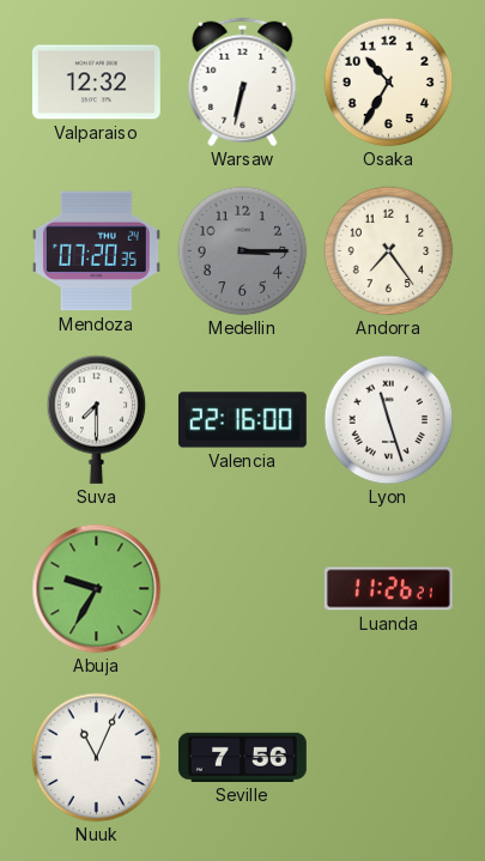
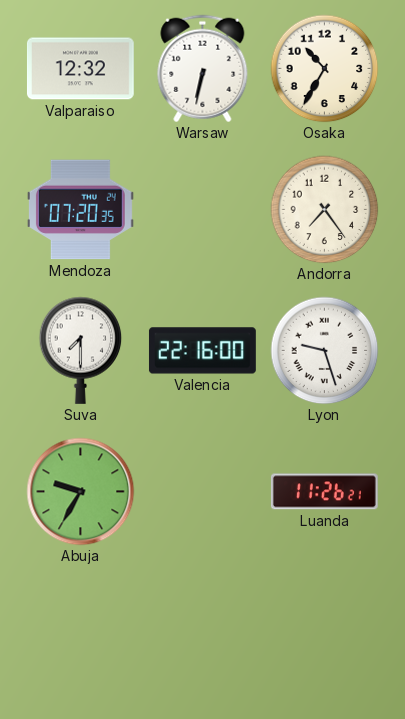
Medellin: 3:15 -> none
Lyon: 11:27 -> 9:27
Nuuk: 11:04 -> none
Seville: 7:56 -> none
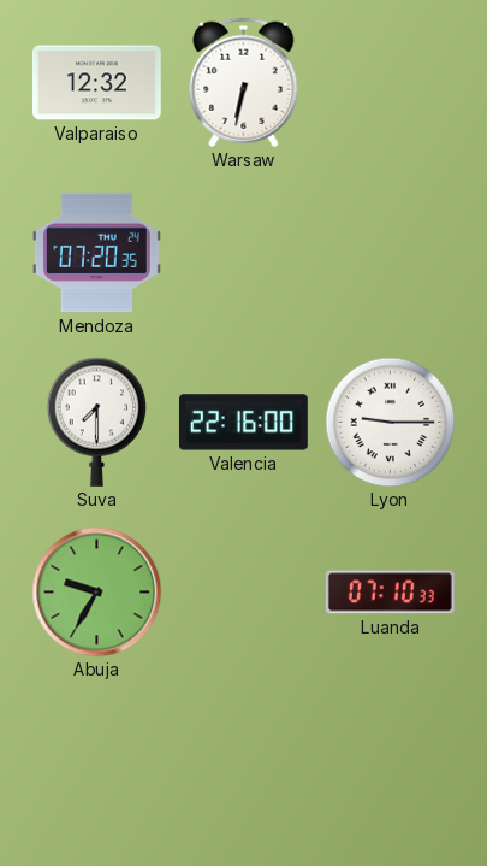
Osaka: 10:35 -> none
Andorra: 7:24 -> none
Lyon: 9:27 -> 9:15
Luanda: 11:26 -> 07:10
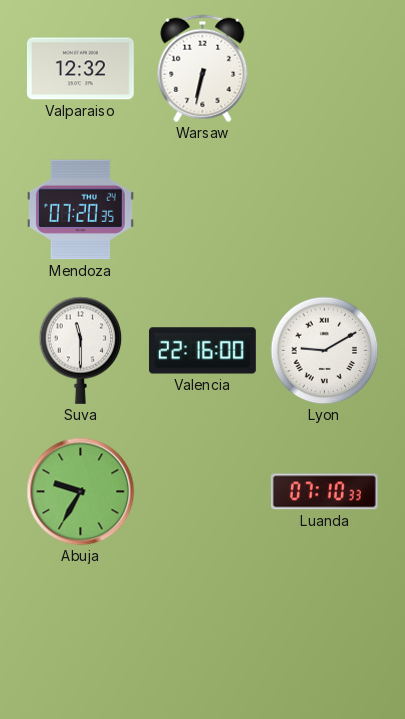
Suva: 7:30 -> 11:30
Lyon: 9:15 -> 9:10
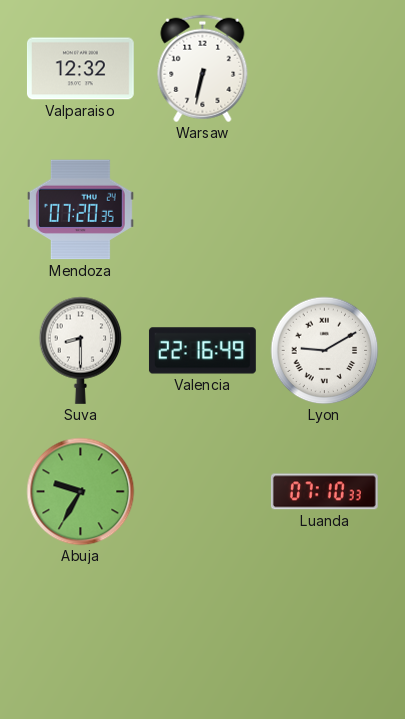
Suva: 11:30 -> 8:30
Valencia: 22:16:00 -> 22:16:49
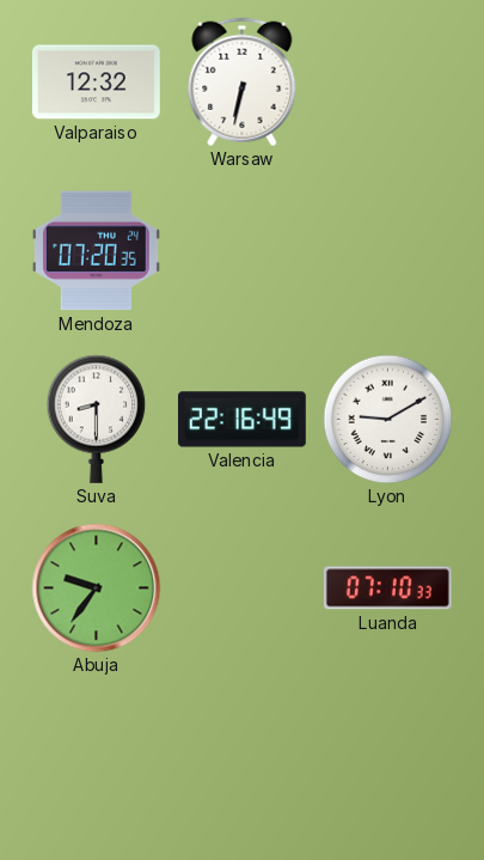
Abuja: 9:35 -> 9:36
